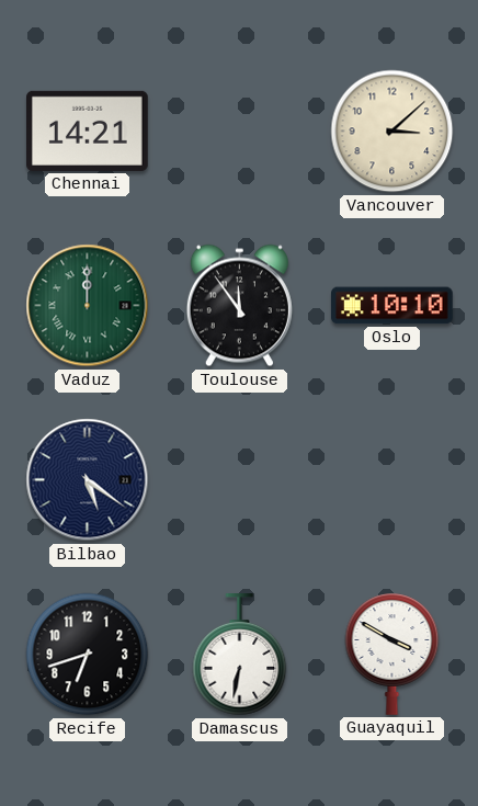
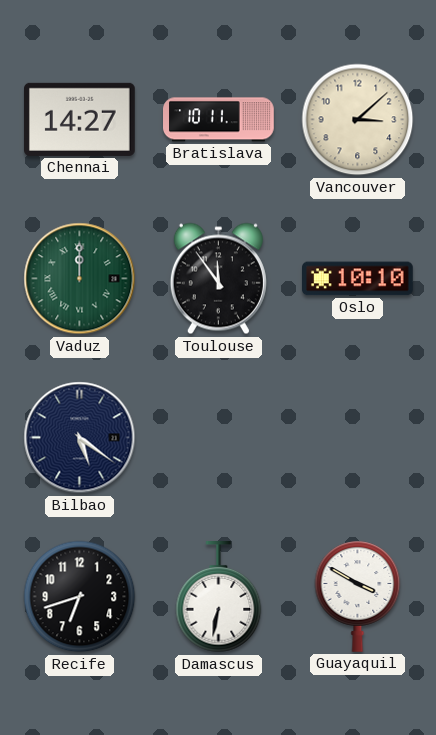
Chennai: 14:21 -> 14:27
Bratislava: none -> 10:11
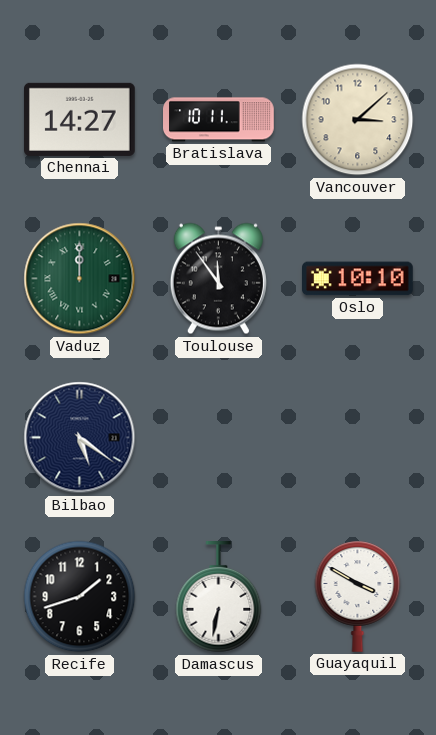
Recife: 6:42 -> 1:42
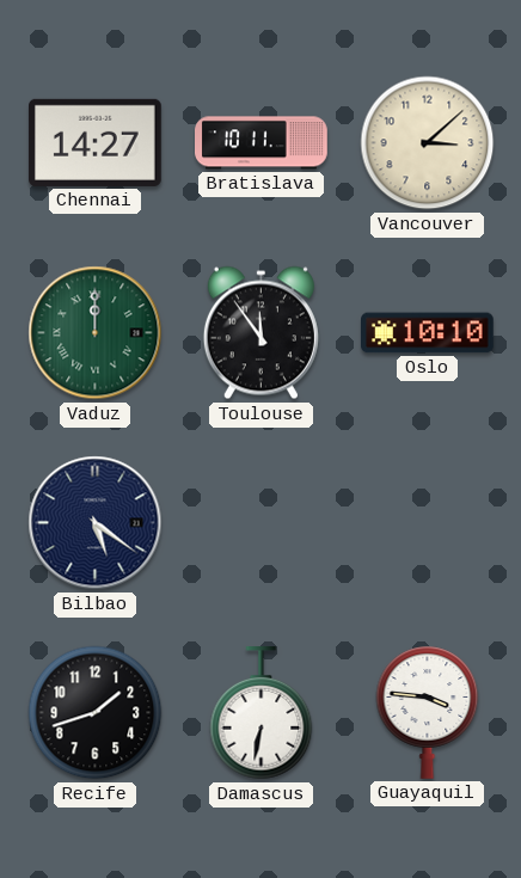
Guayaquil: 3:50 -> 3:46
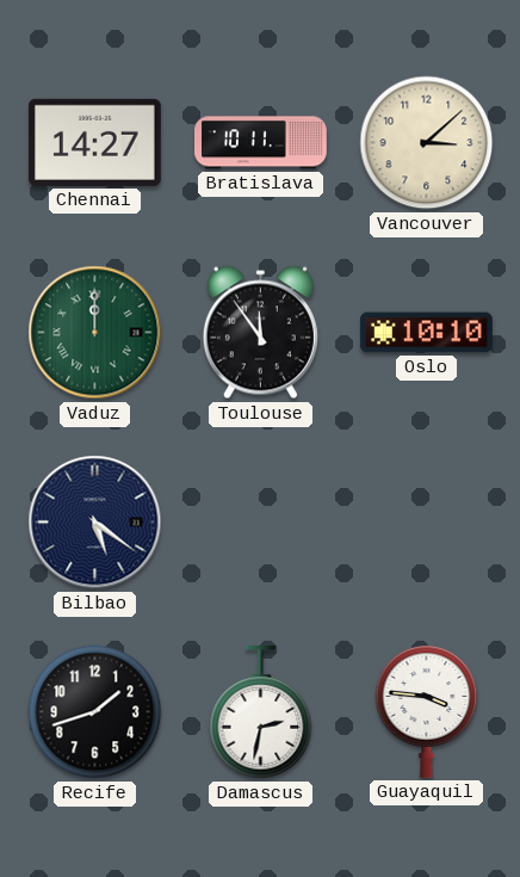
Damascus: 6:32 -> 2:32
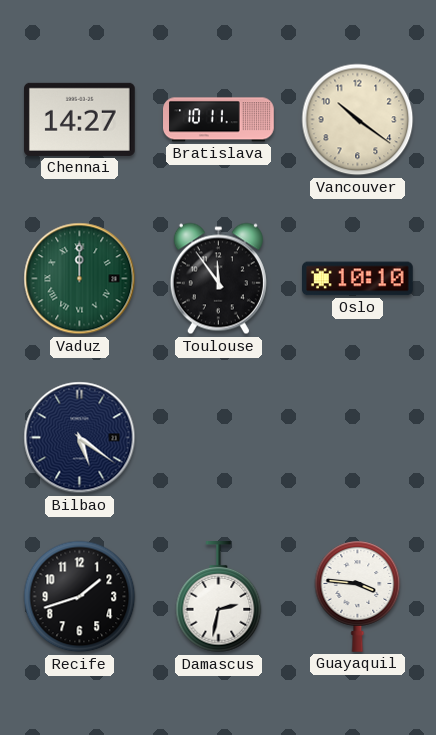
Vancouver: 3:08 -> 10:21
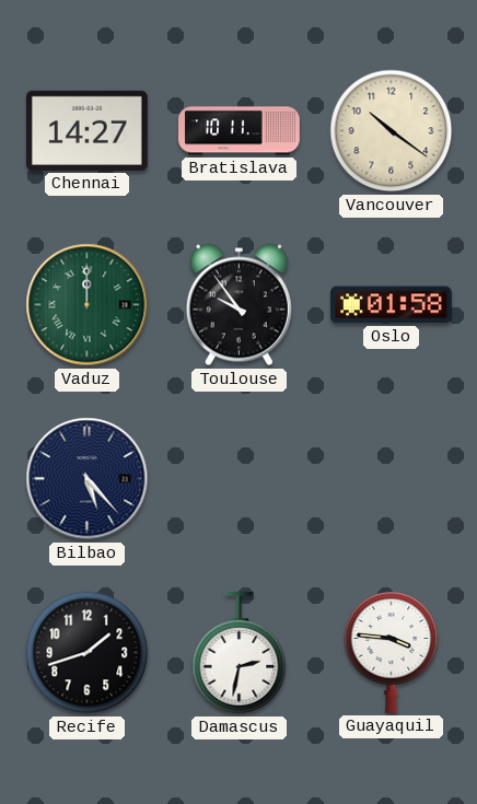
Toulouse: 11:54 -> 9:54
Oslo: 10:10 -> 01:58
Bilbao: 5:21 -> 5:23
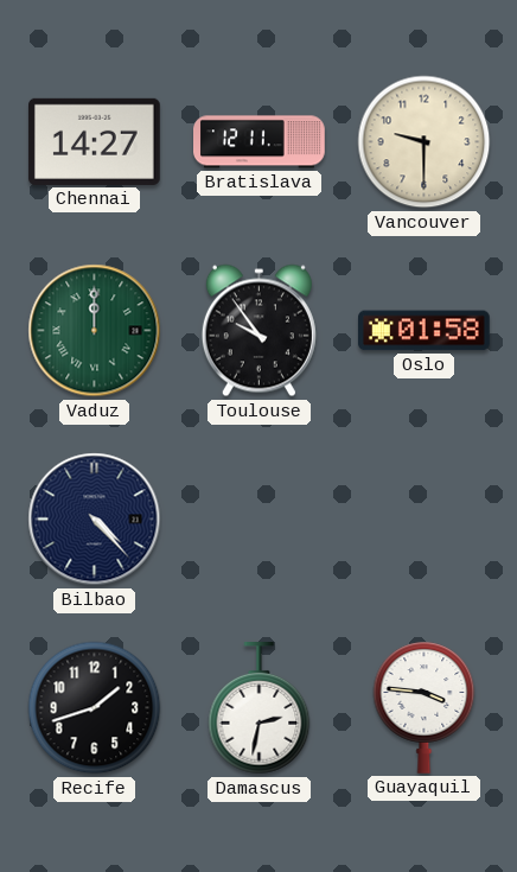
Bratislava: 10:11 -> 12:11
Vancouver: 10:21 -> 9:30
Bilbao: 5:23 -> 4:23
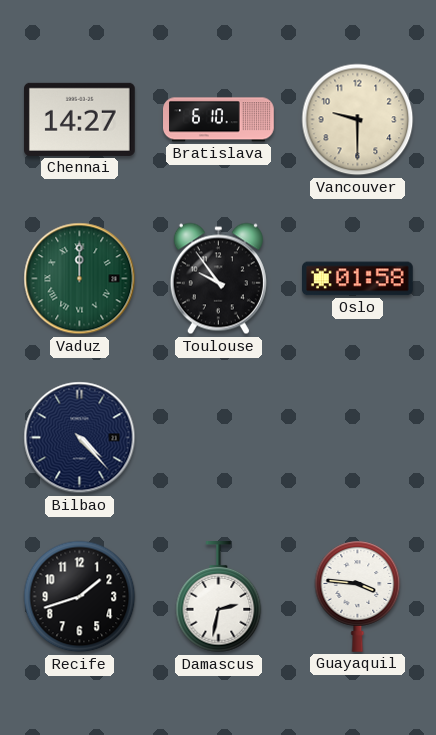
Bratislava: 12:11 -> 6:10
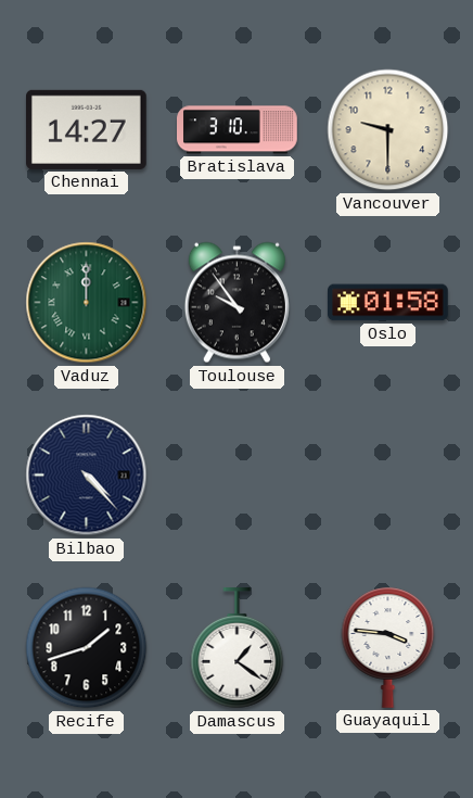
Bratislava: 6:10 -> 3:10
Damascus: 2:32 -> 1:21
